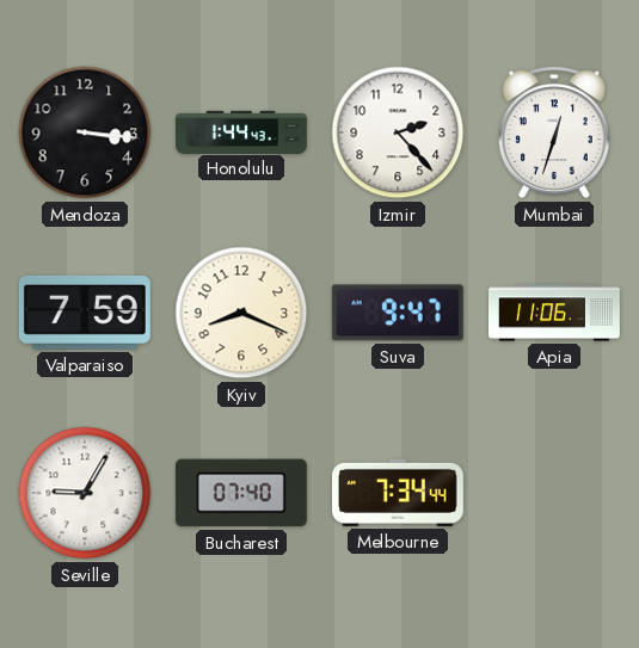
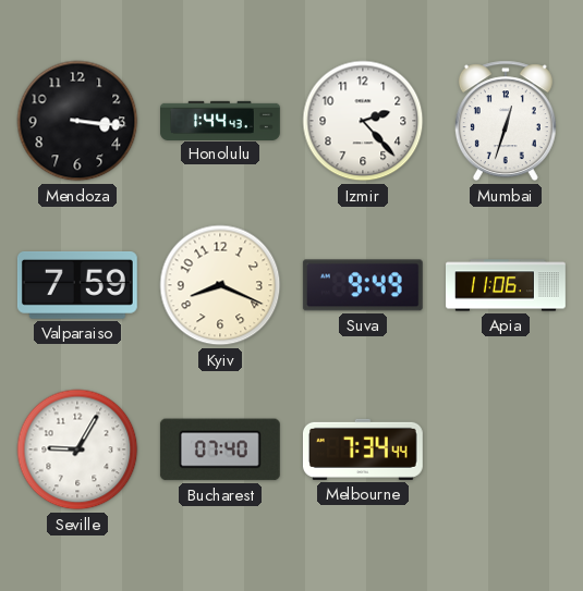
Suva: 9:47 -> 9:49
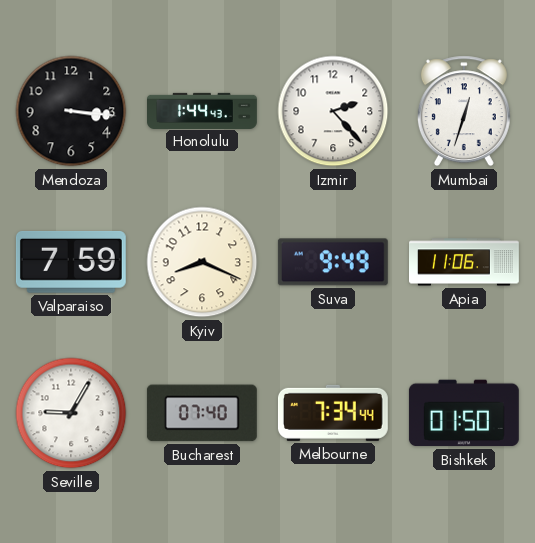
Bishkek: none -> 01:50
